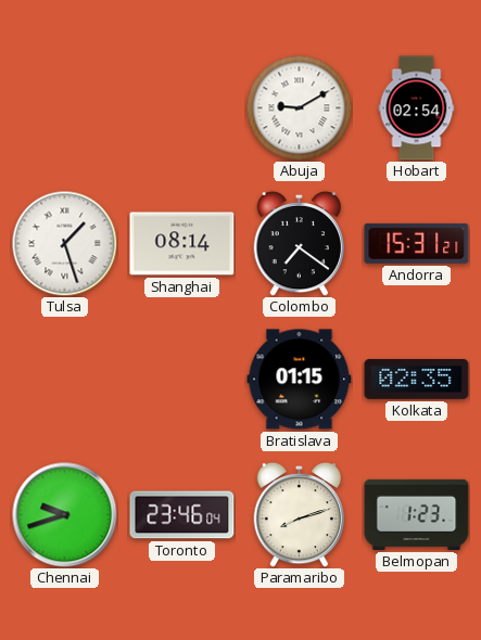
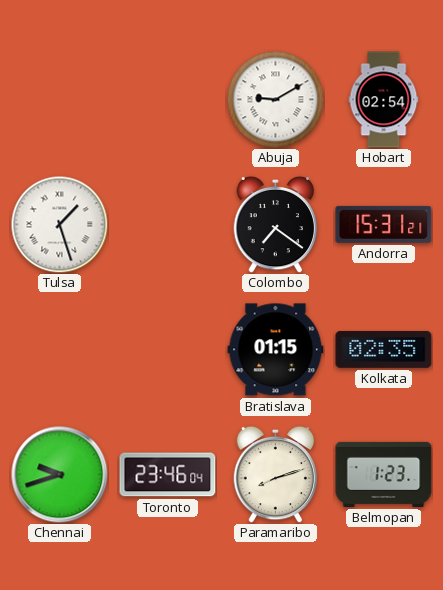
Shanghai: 08:14 -> none
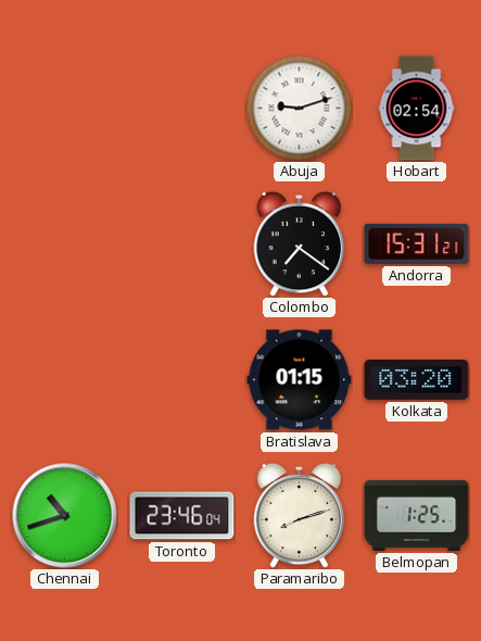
Abuja: 9:10 -> 9:12
Tulsa: 1:27 -> none
Kolkata: 02:35 -> 03:20
Chennai: 9:42 -> 10:42
Belmopan: 1:23 -> 1:25
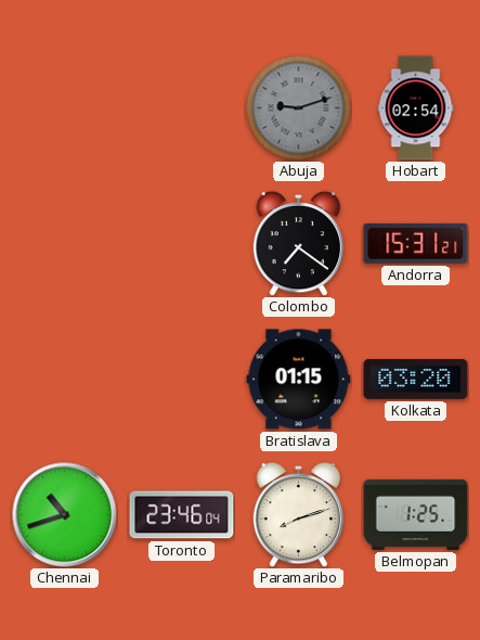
Abuja dial: white -> grey
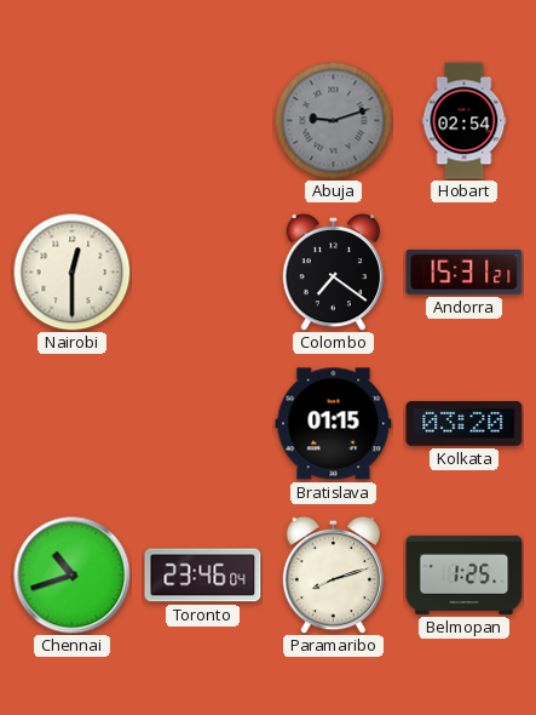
Nairobi: none -> 12:30
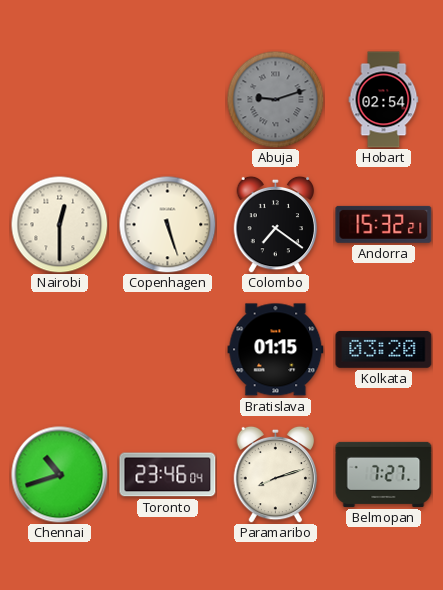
Copenhagen: none -> 5:27
Andorra: 15:31 -> 15:32
Belmopan: 1:25 -> 7:27
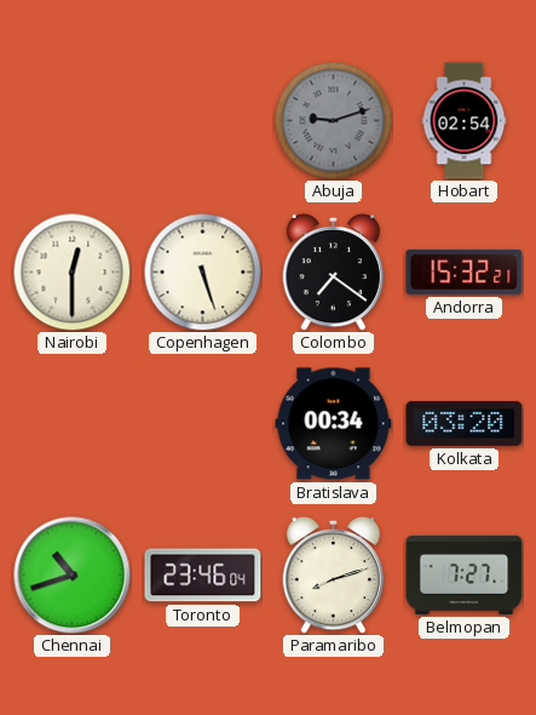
Bratislava: 01:15 -> 00:34
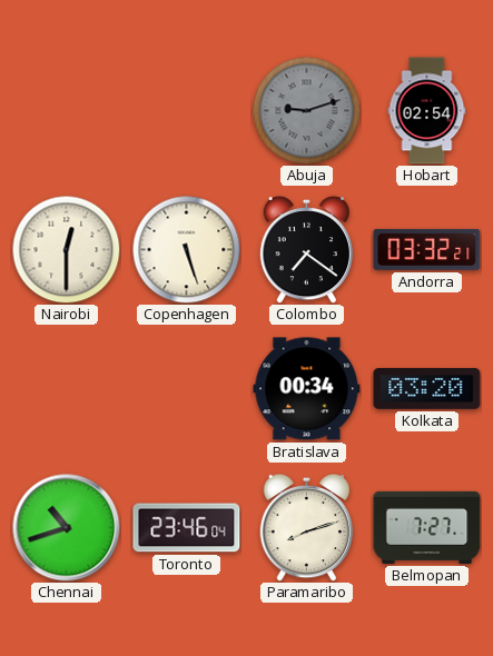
Andorra: 15:32 -> 03:32
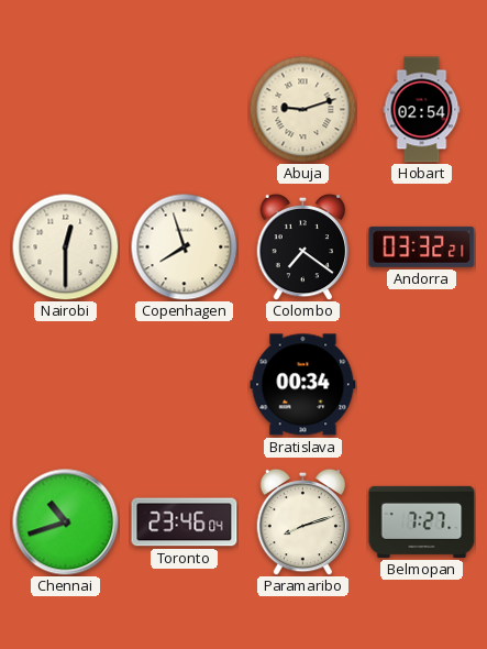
Abuja dial: grey -> cream
Copenhagen: 5:27 -> 7:57
Kolkata: 03:20 -> none
